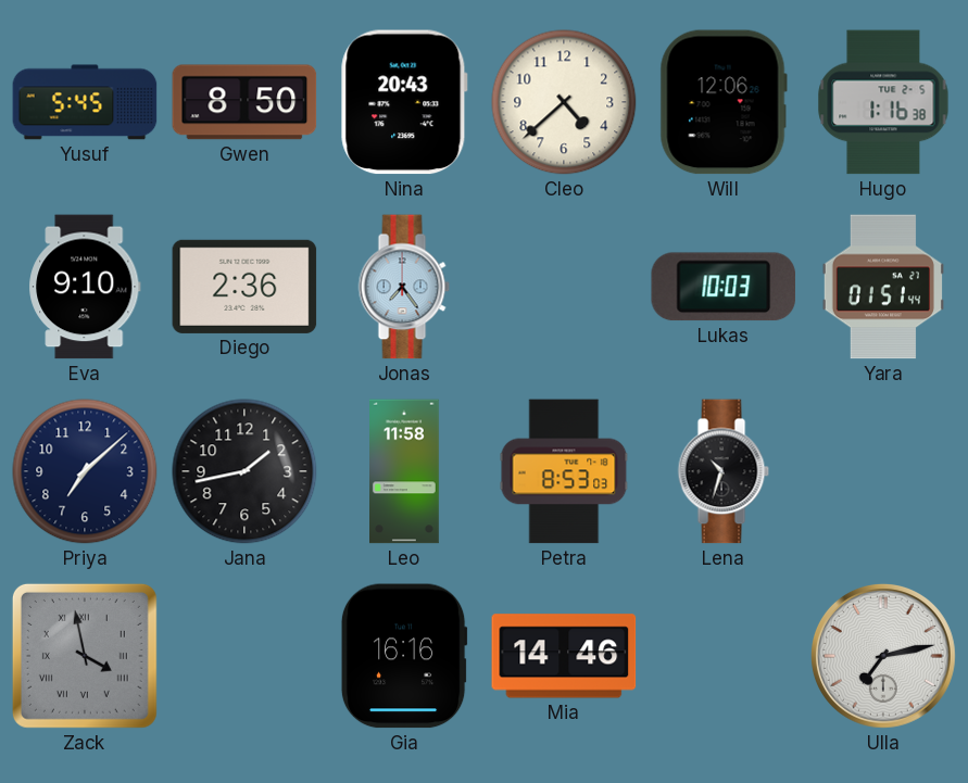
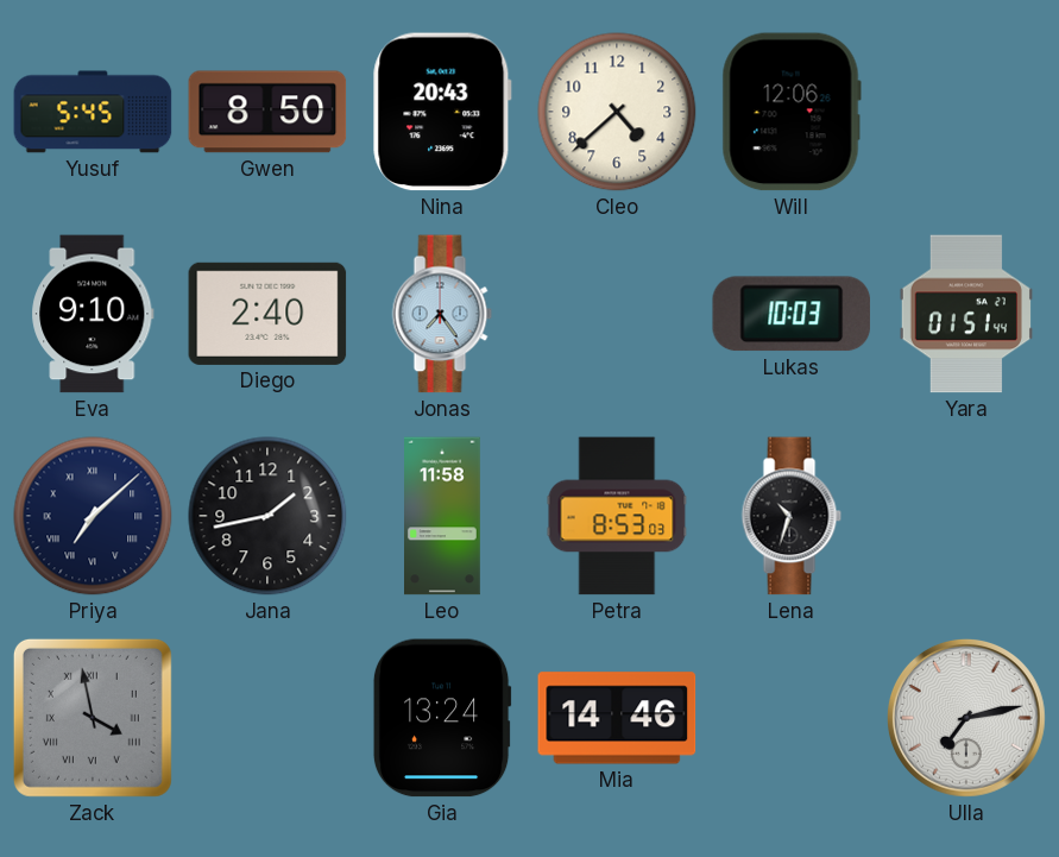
Hugo: 1:16 -> none
Diego: 2:36 -> 2:40
Priya numerals: Arabic -> Roman
Gia: 16:16 -> 13:24
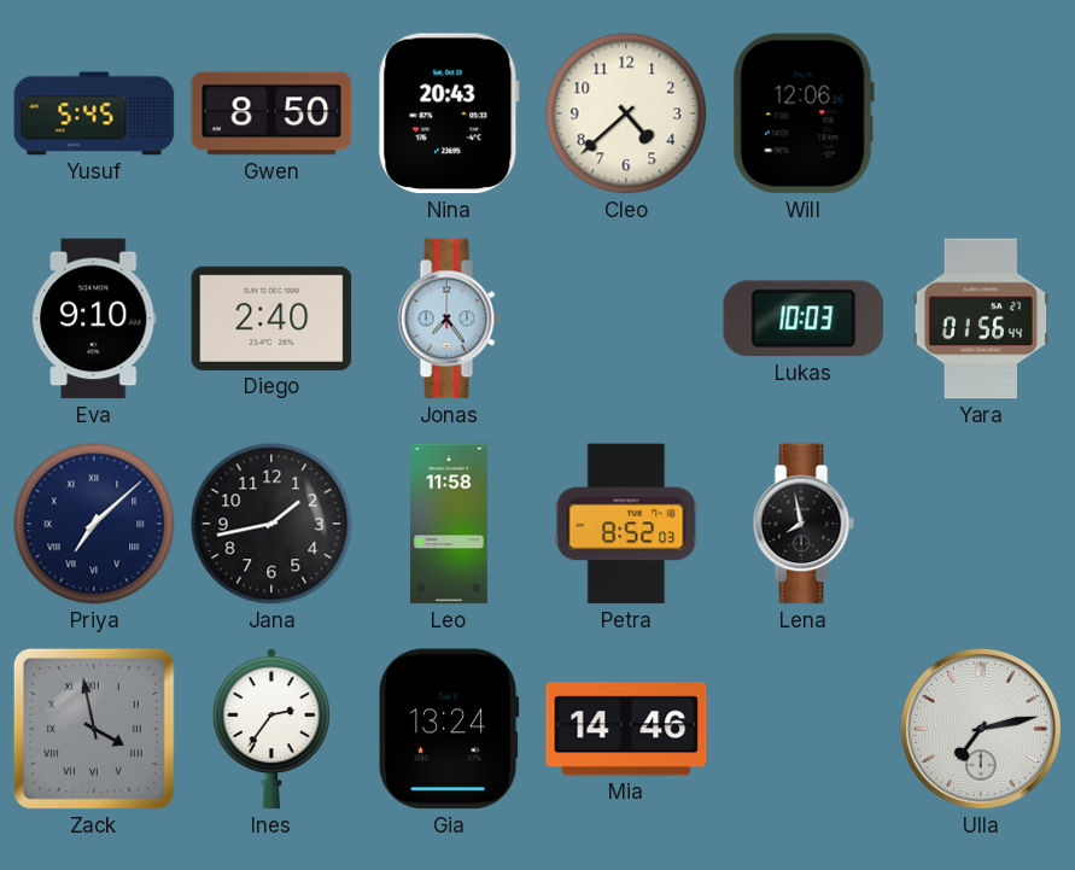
Yara: 01:51 -> 01:56
Petra: 8:53 -> 8:52
Lena: 10:33 -> 7:58
Ines: none -> 2:36
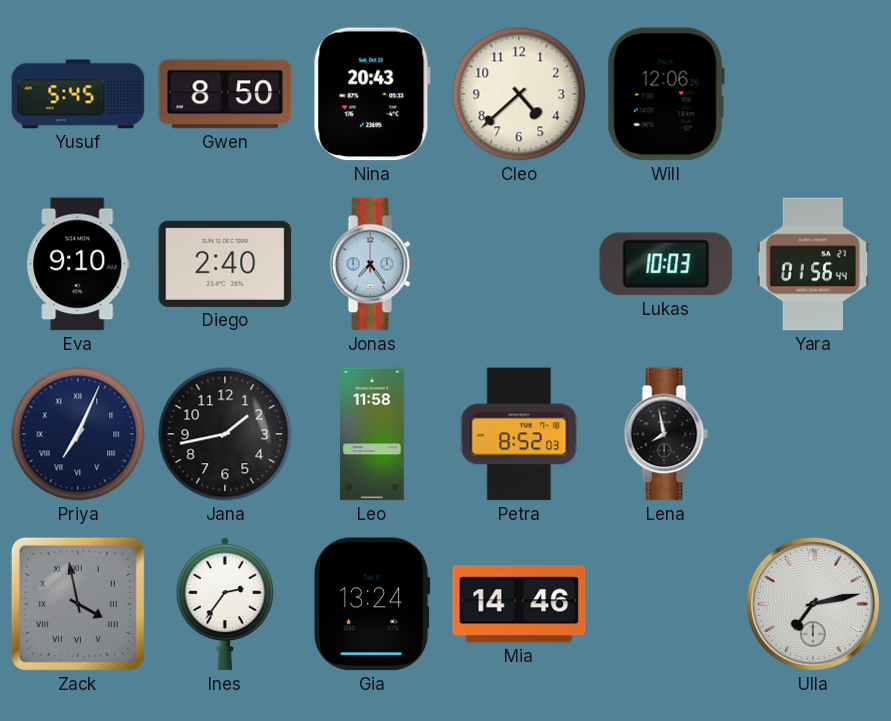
Priya: 7:08 -> 7:04
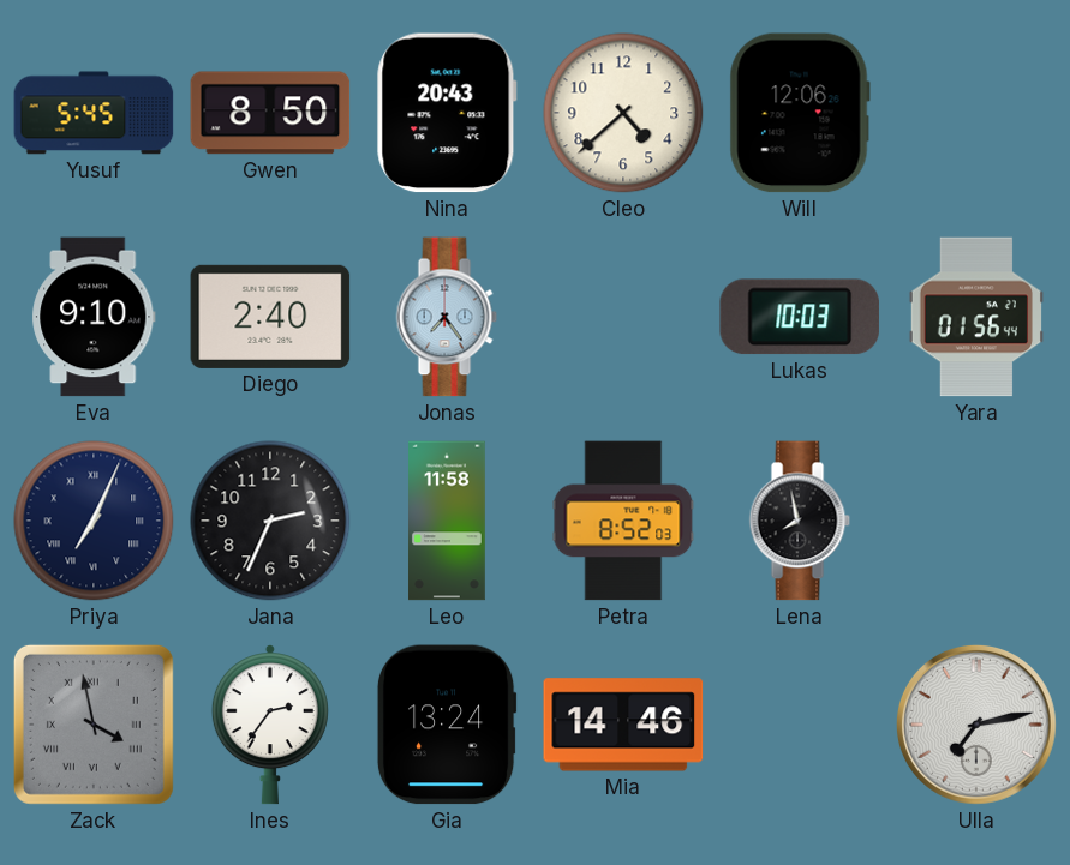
Jana: 1:43 -> 2:34
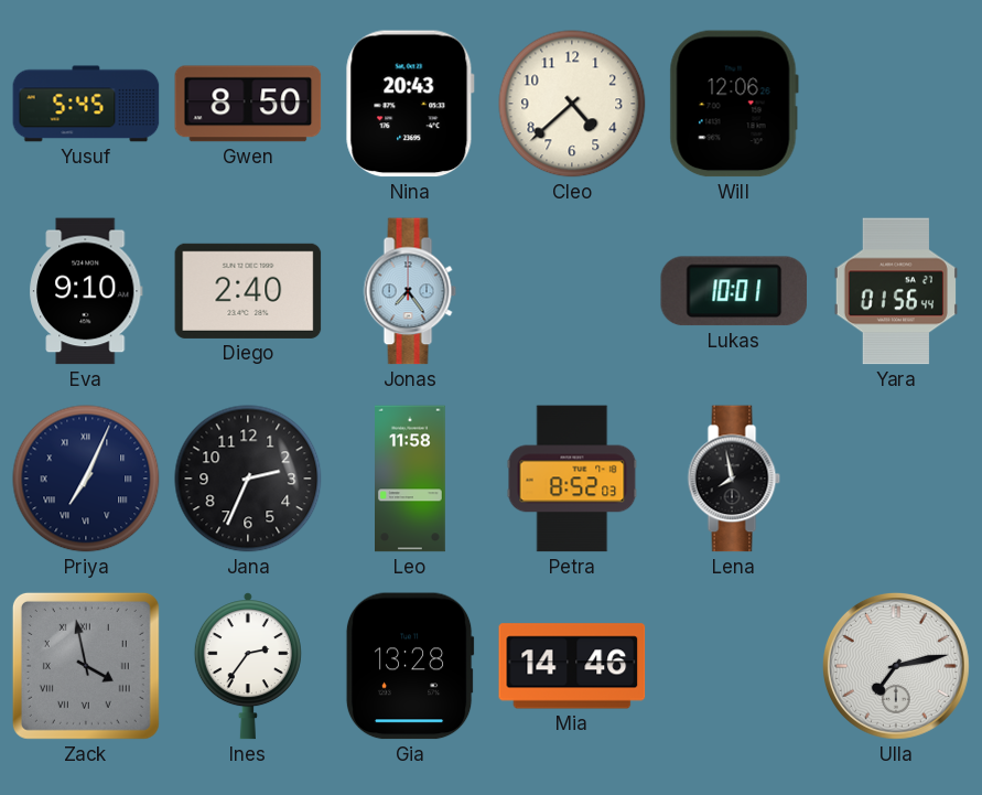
Lukas: 10:03 -> 10:01
Gia: 13:24 -> 13:28
